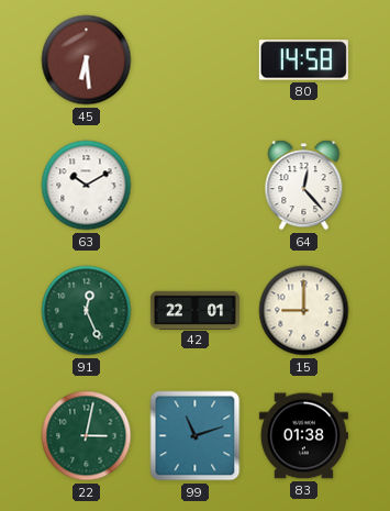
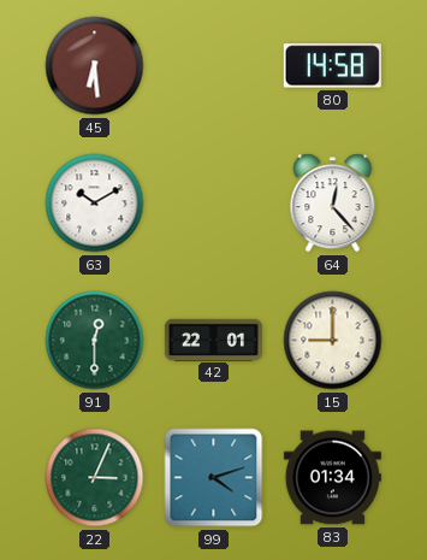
91: 12:26 -> 12:30
22: 3:02 -> 3:04
99: 11:12 -> 4:12
83: 01:38 -> 01:34
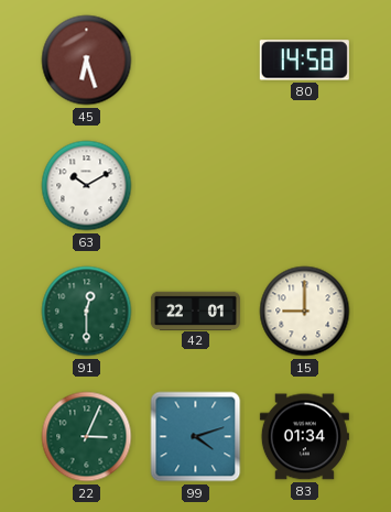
45: 6:29 -> 6:27
64: 12:23 -> none
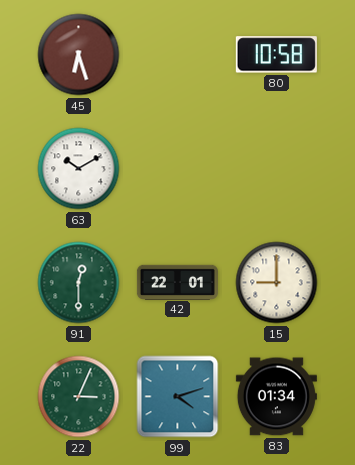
80: 14:58 -> 10:58
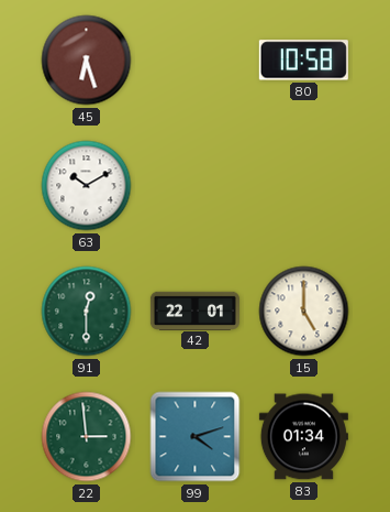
15: 9:00 -> 5:00
22: 3:04 -> 2:59
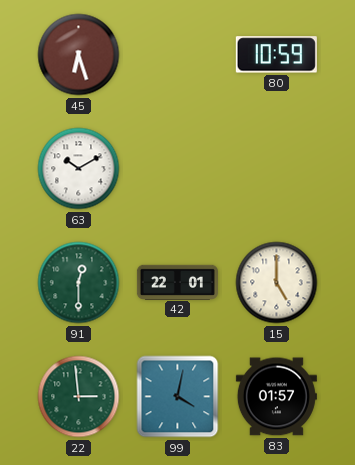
80: 10:58 -> 10:59
99: 4:12 -> 4:02
83: 01:34 -> 01:57
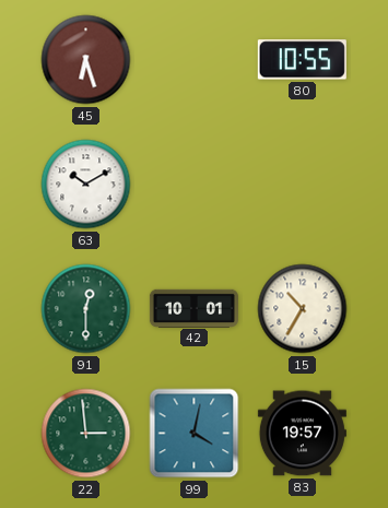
80: 10:59 -> 10:55
42: 22:01 -> 10:01
15: 5:00 -> 10:35
83: 01:57 -> 19:57
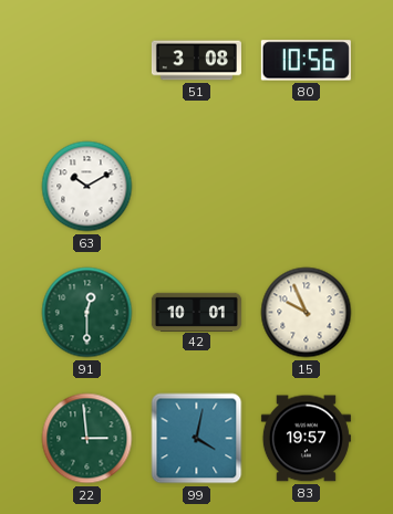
45: 6:27 -> none
51: none -> 3:08
80: 10:55 -> 10:56
15: 10:35 -> 9:56
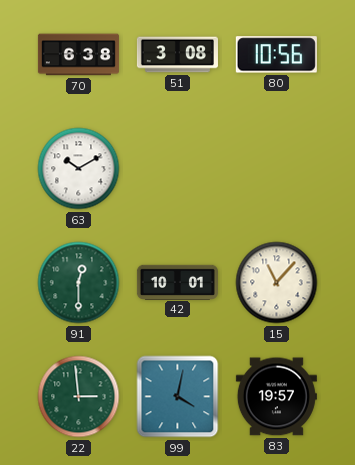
70: none -> 6:38
15: 9:56 -> 11:07
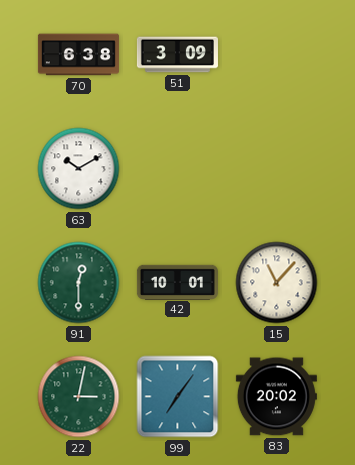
51: 3:08 -> 3:09
80: 10:56 -> none
22: 2:59 -> 3:02
99: 4:02 -> 7:06
83: 19:57 -> 20:02
